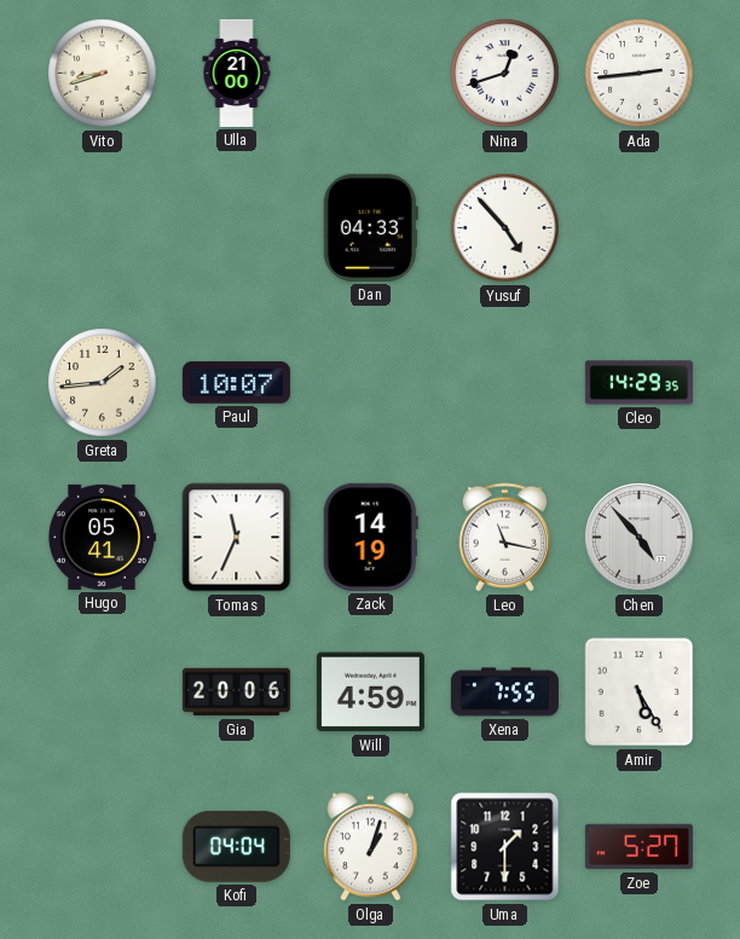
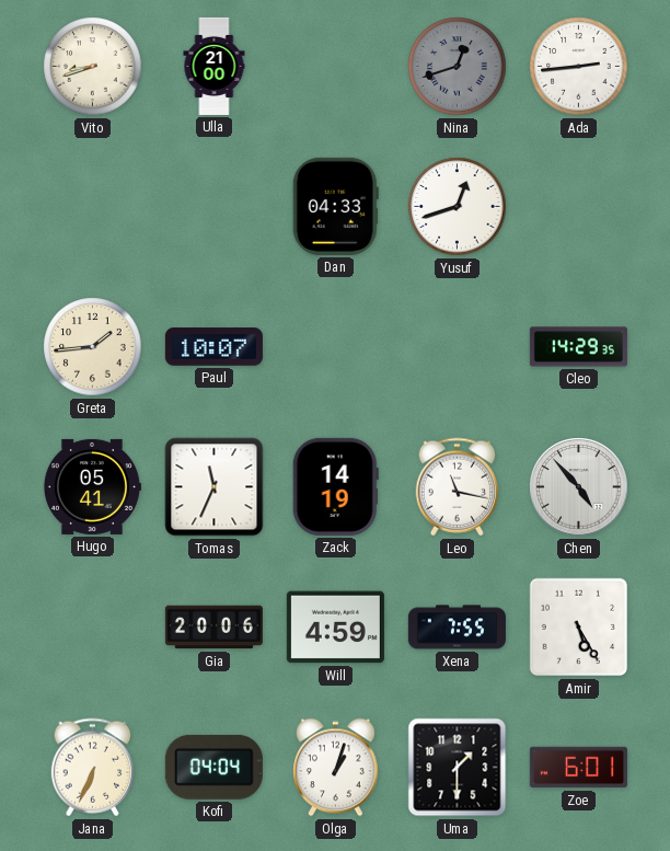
Nina dial: white -> grey
Yusuf: 4:53 -> 12:42
Jana: none -> 6:34
Zoe: 5:27 -> 6:01
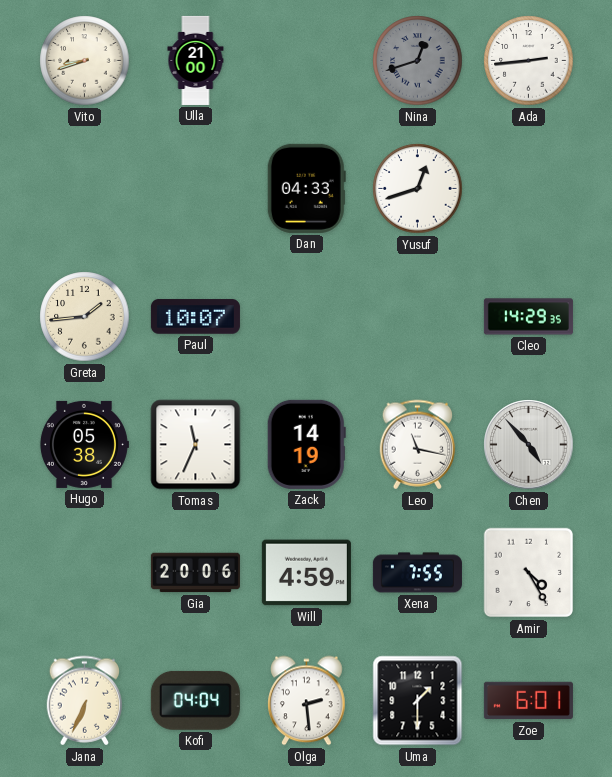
Hugo: 05:41 -> 05:38
Amir: 5:25 -> 4:25
Olga: 1:03 -> 2:29
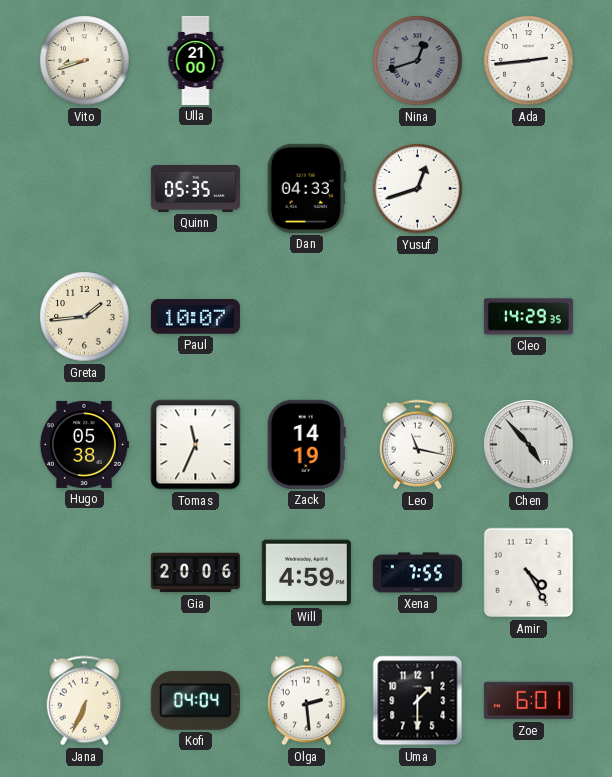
Quinn: none -> 05:35
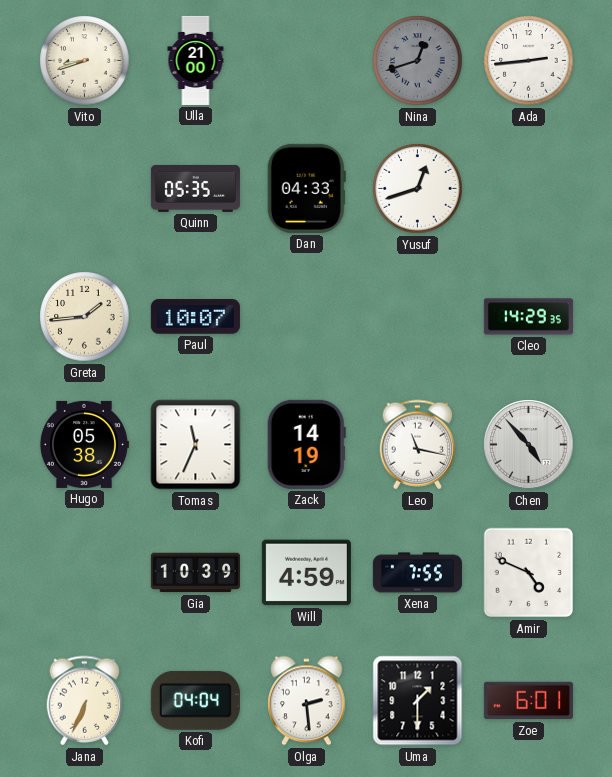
Gia: 20:06 -> 10:39
Amir: 4:25 -> 4:49
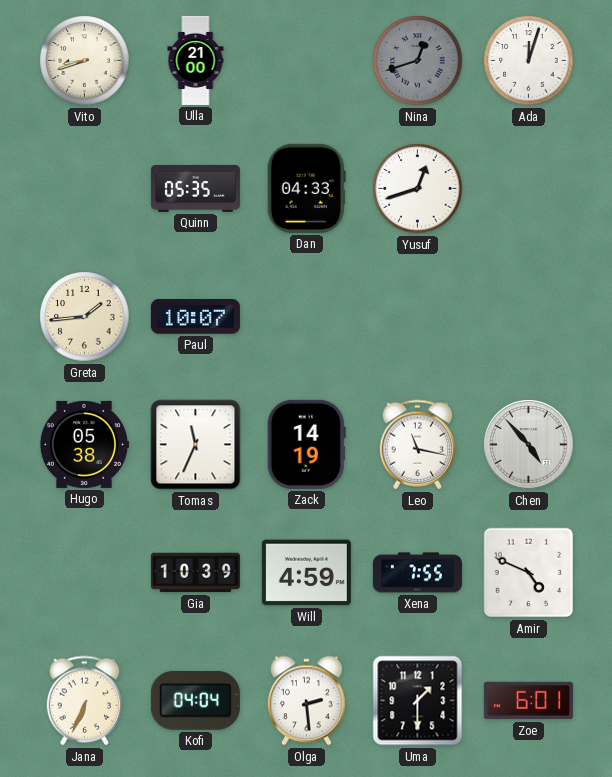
Ada: 2:44 -> 12:03
Cleo: 14:29 -> none
